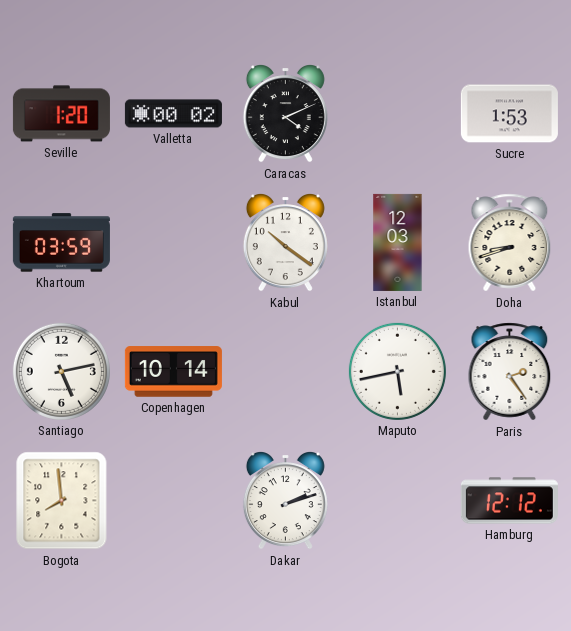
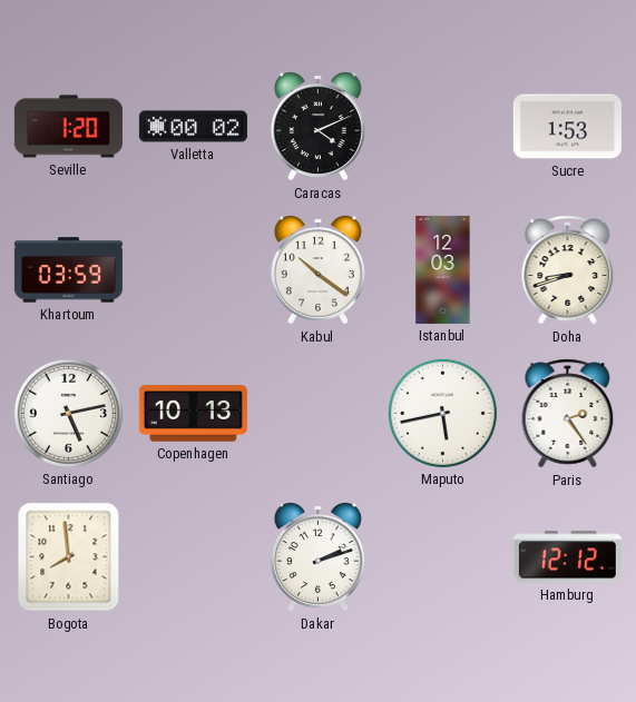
Copenhagen: 10:14 -> 10:13
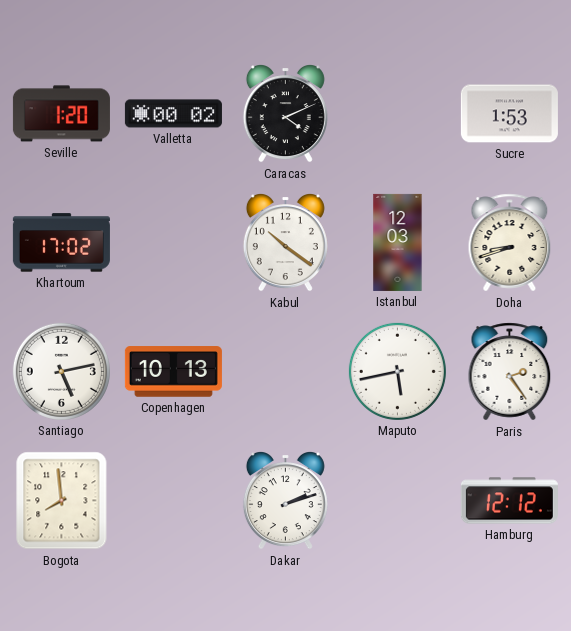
Khartoum: 03:59 -> 17:02
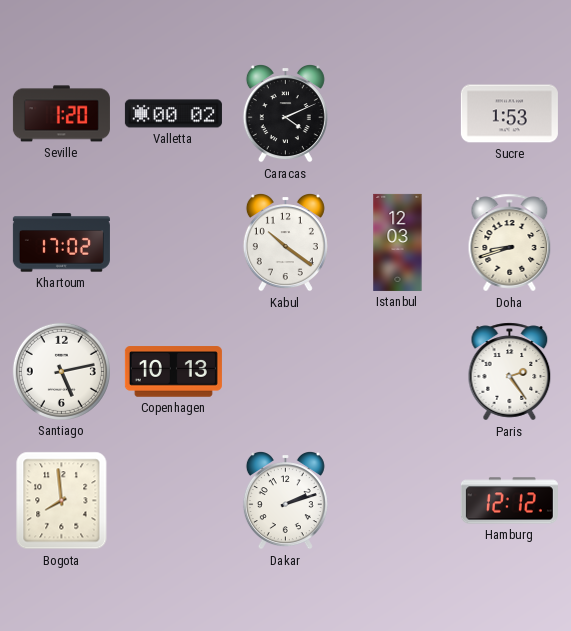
Maputo: 5:43 -> none
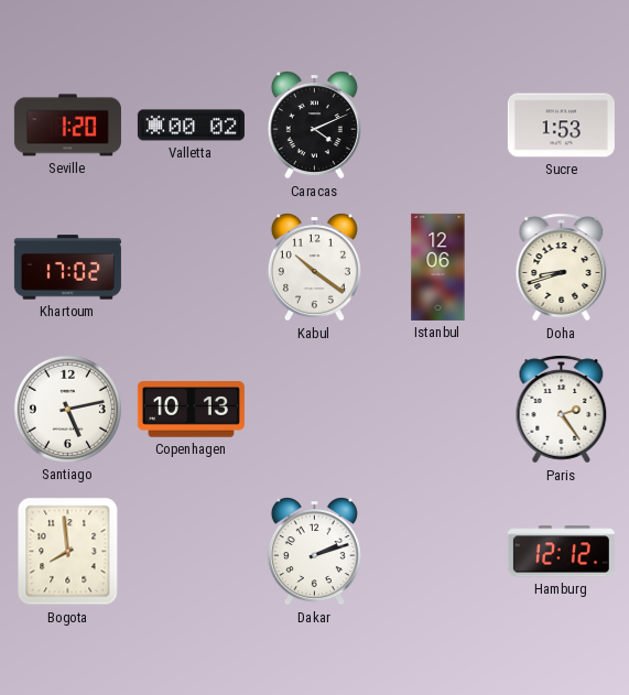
Istanbul: 12:03 -> 12:06
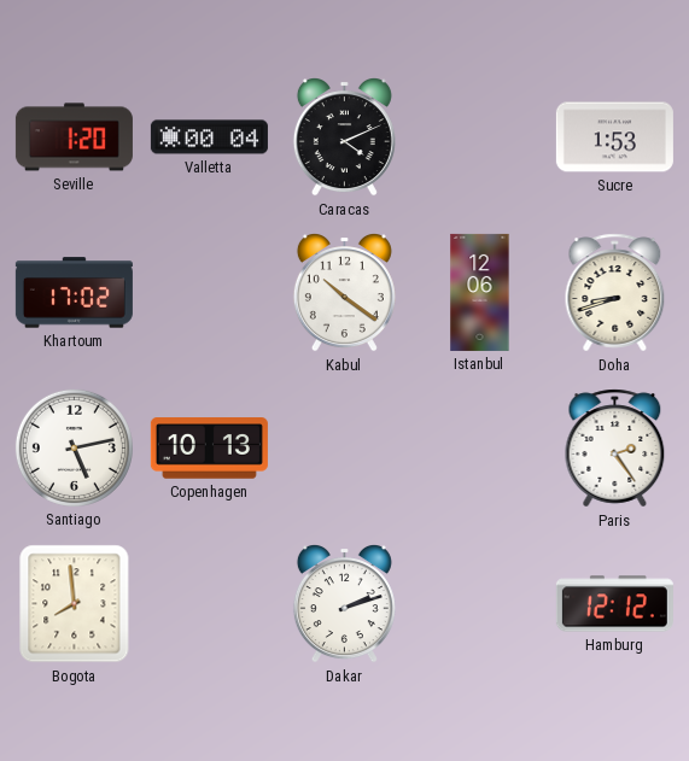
Valletta: 00:02 -> 00:04
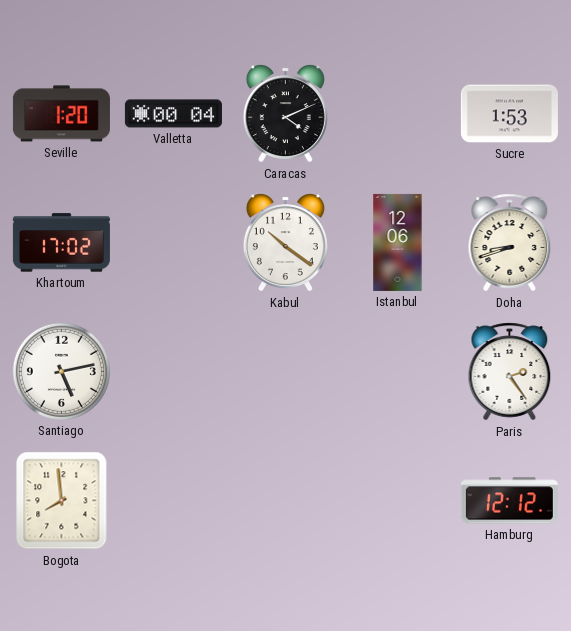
Copenhagen: 10:13 -> none
Dakar: 2:12 -> none
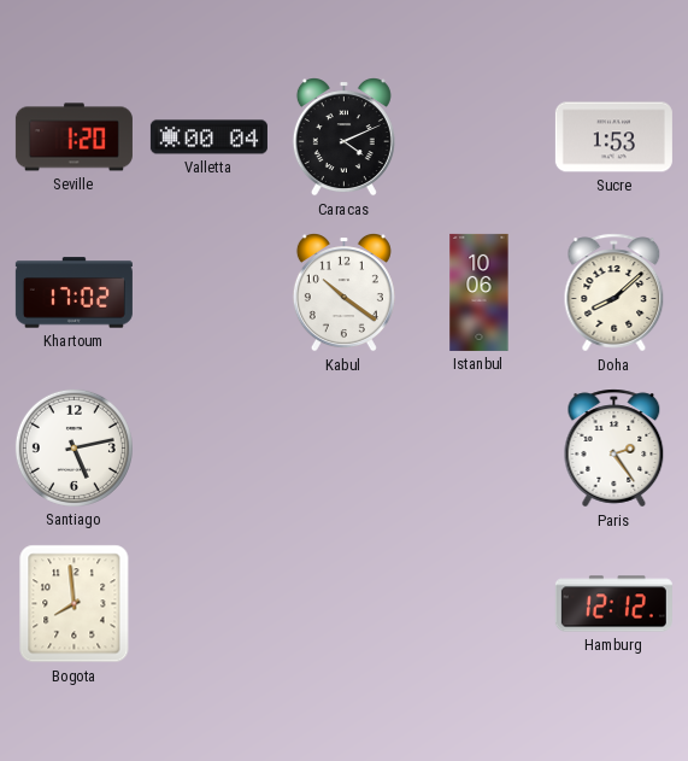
Istanbul: 12:06 -> 10:06
Doha: 8:42 -> 8:08
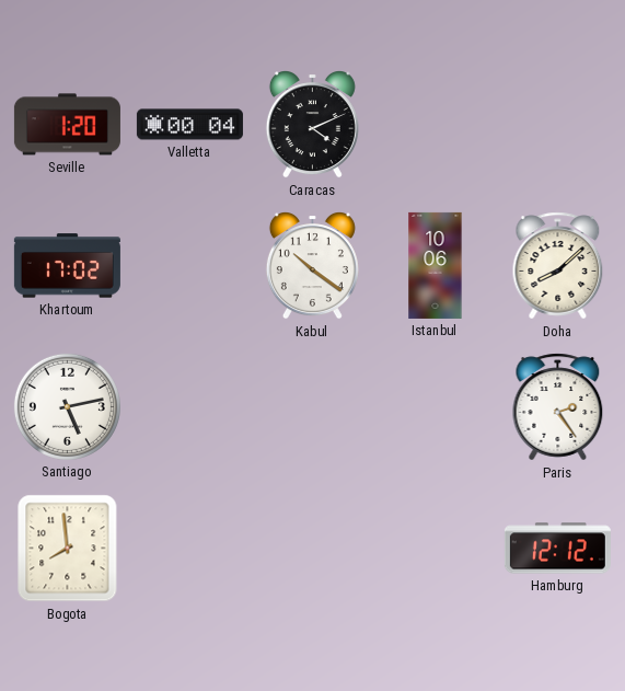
Sucre: 1:53 -> none
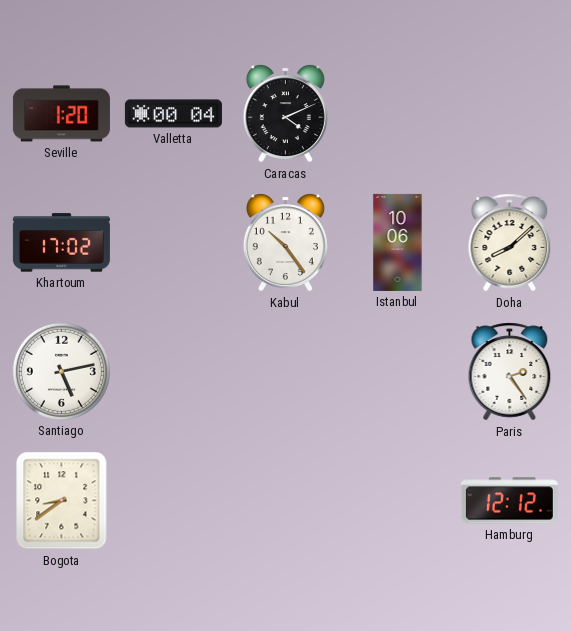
Kabul: 10:21 -> 10:24
Bogota: 7:59 -> 8:39
